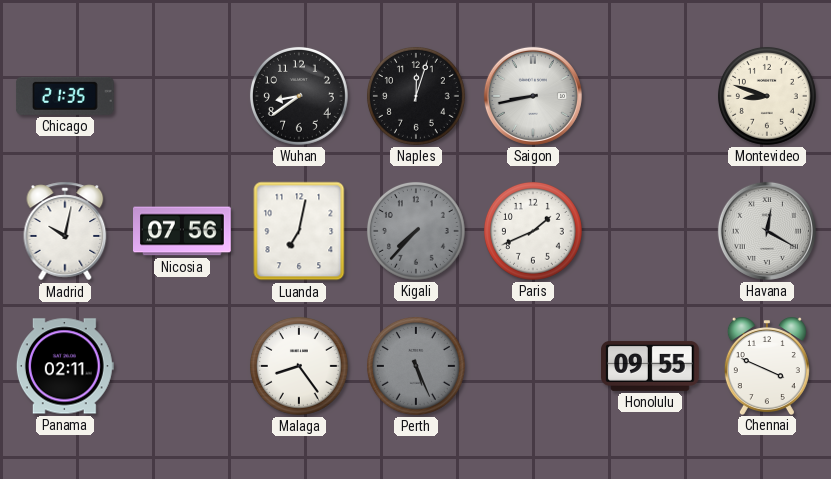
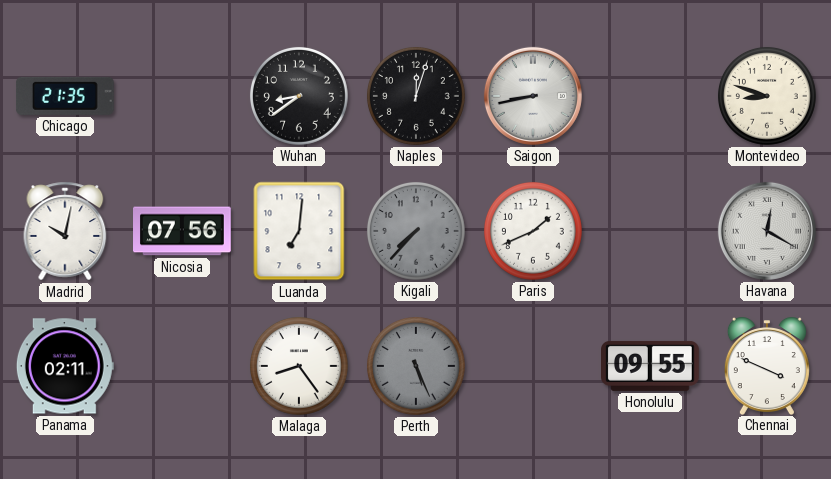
Luanda: 7:02 -> 7:01
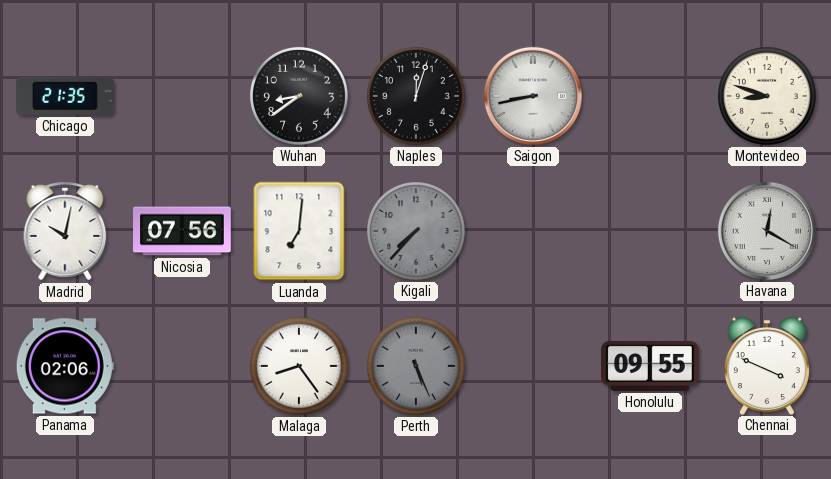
Paris: 1:41 -> none
Panama: 02:11 -> 02:06
